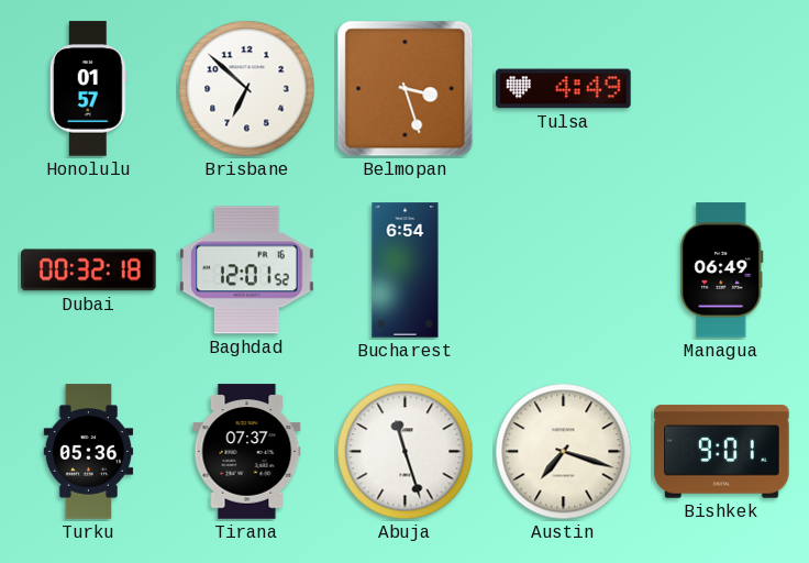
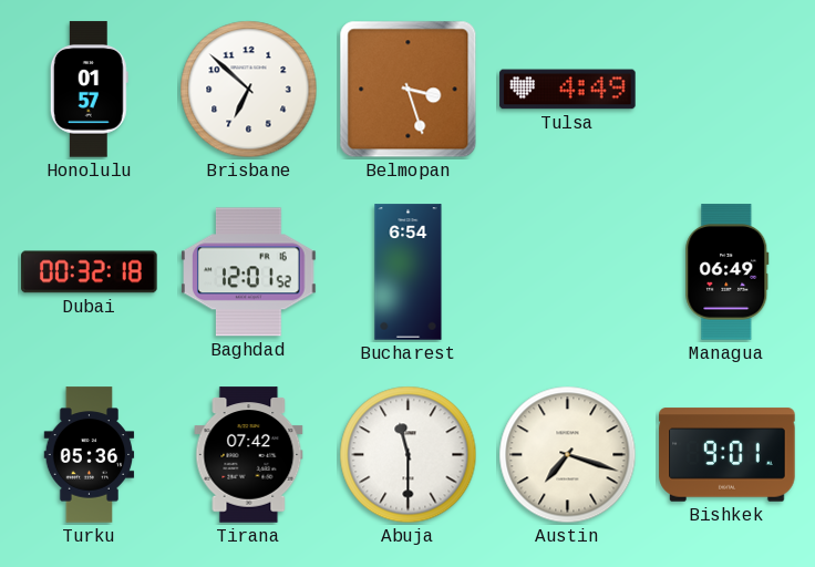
Tirana: 07:37 -> 07:42
Abuja: 11:27 -> 11:30
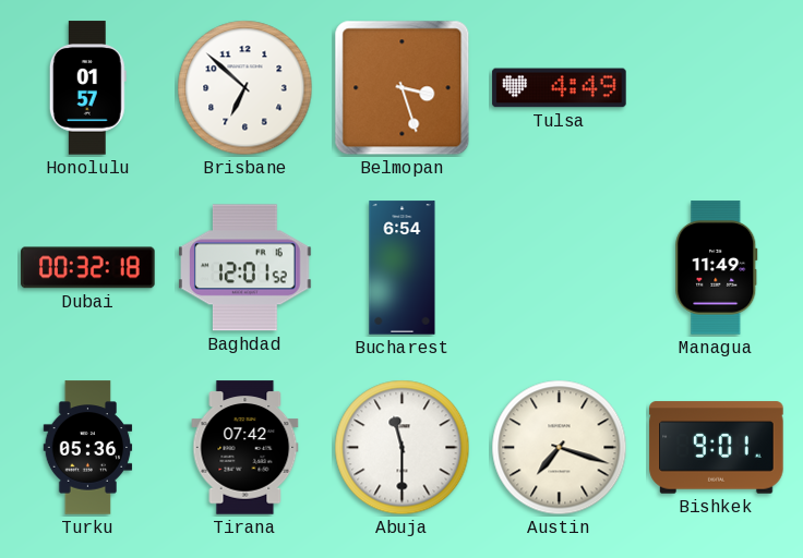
Managua: 06:49 -> 11:49
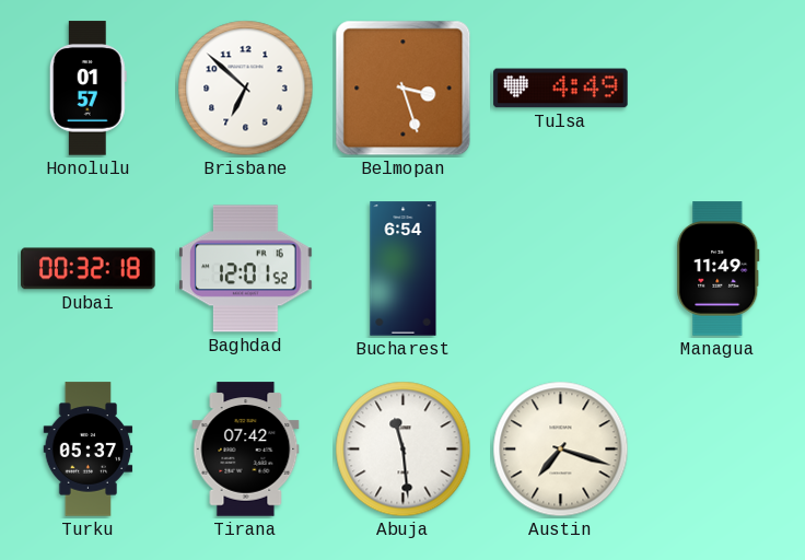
Turku: 05:36 -> 05:37
Abuja: 11:30 -> 11:29
Bishkek: 9:01 -> none
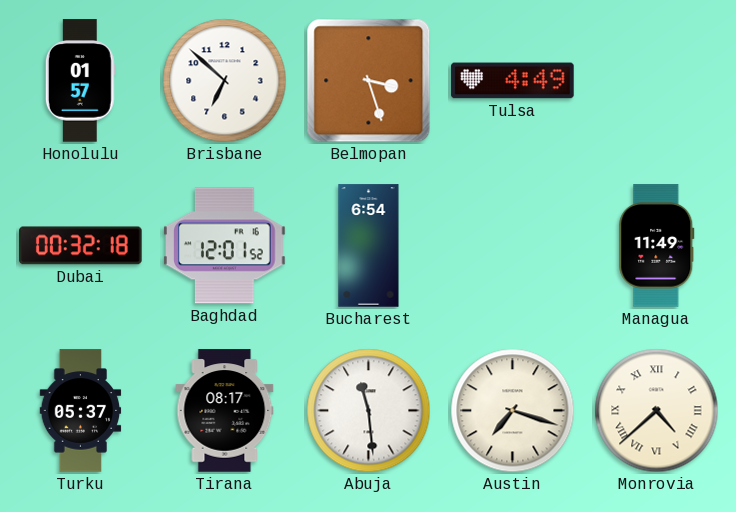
Tirana: 07:42 -> 08:17
Monrovia: none -> 4:38
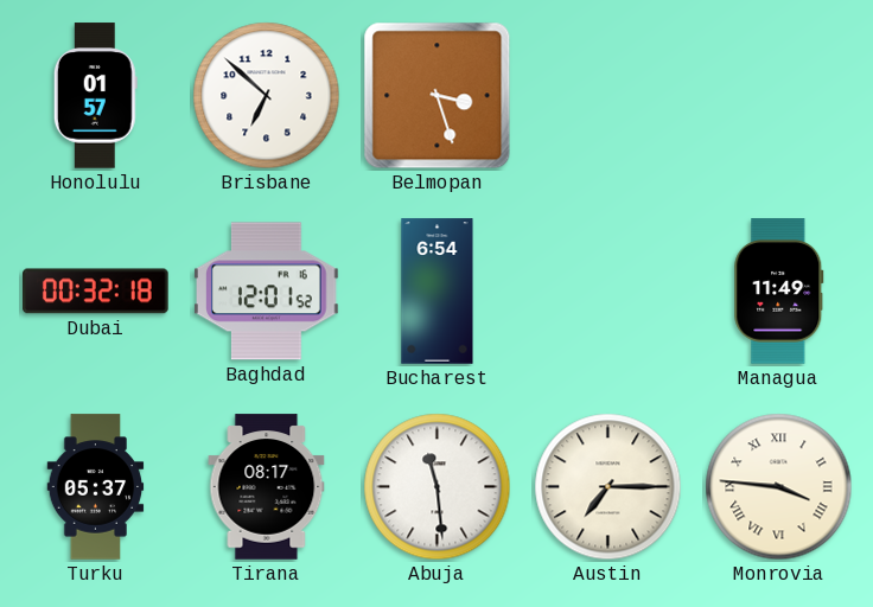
Tulsa: 4:49 -> none
Austin: 7:18 -> 7:15
Monrovia: 4:38 -> 3:46
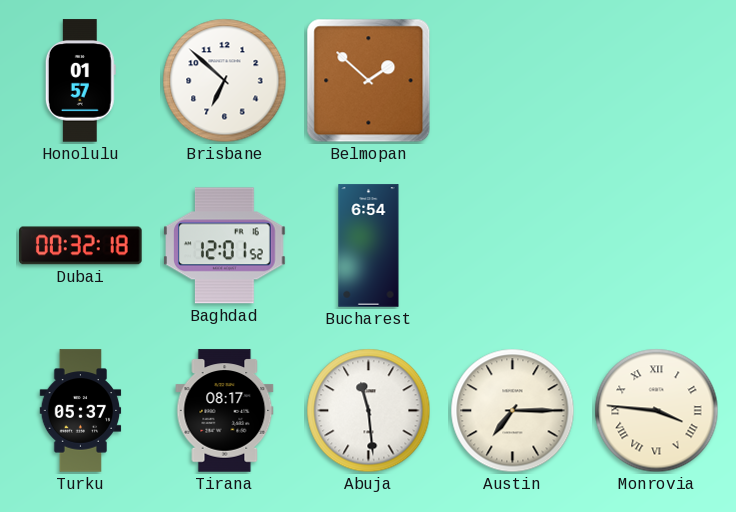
Belmopan: 3:27 -> 1:52
Managua: 11:49 -> none
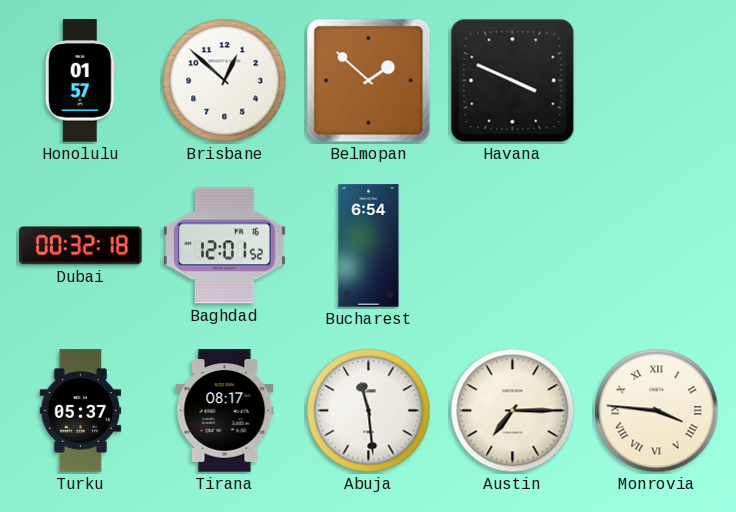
Brisbane: 6:52 -> 12:52
Havana: none -> 3:49
